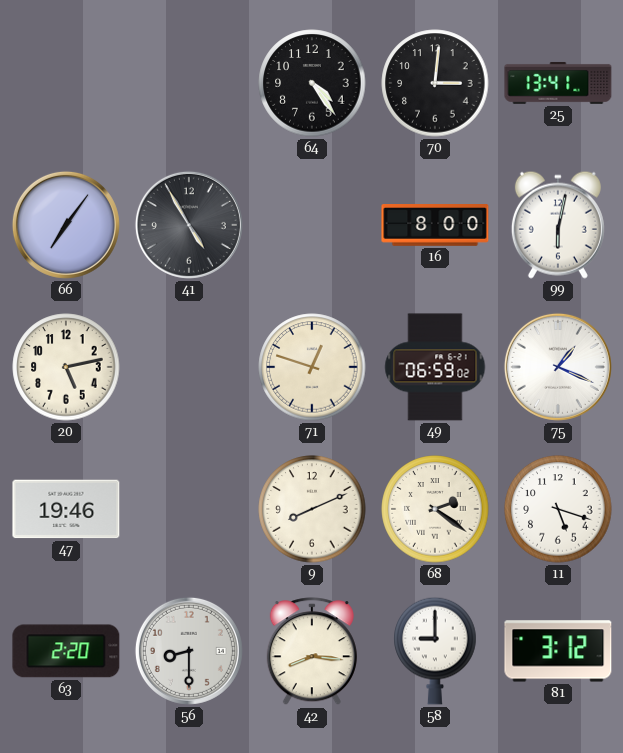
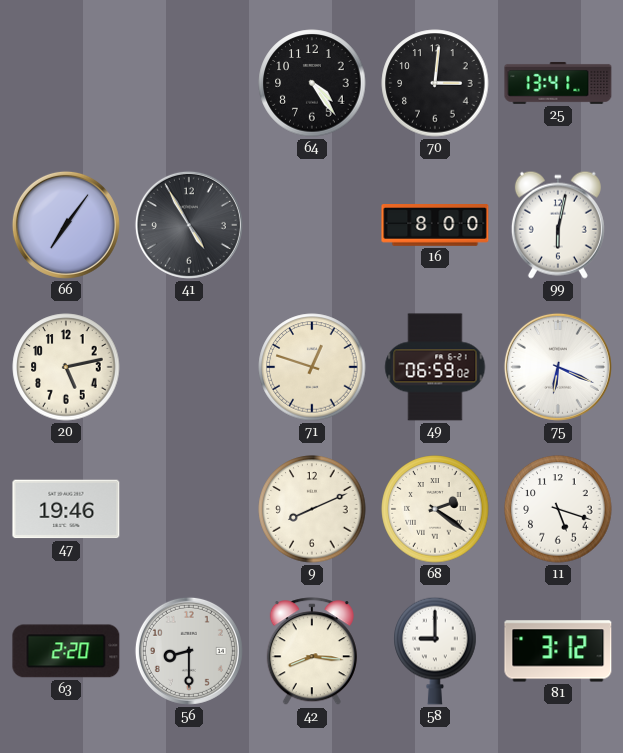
75: 1:19 -> 6:19
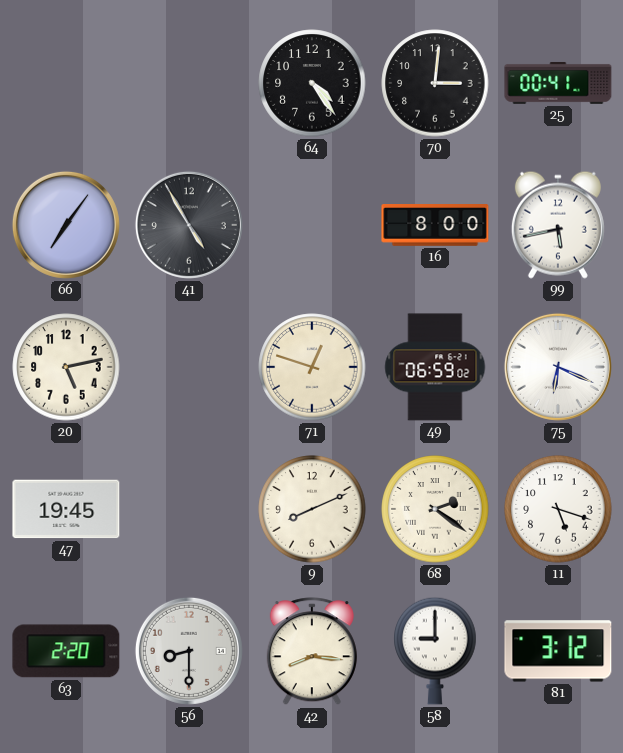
25: 13:41 -> 00:41
99: 6:02 -> 5:43
47: 19:46 -> 19:45
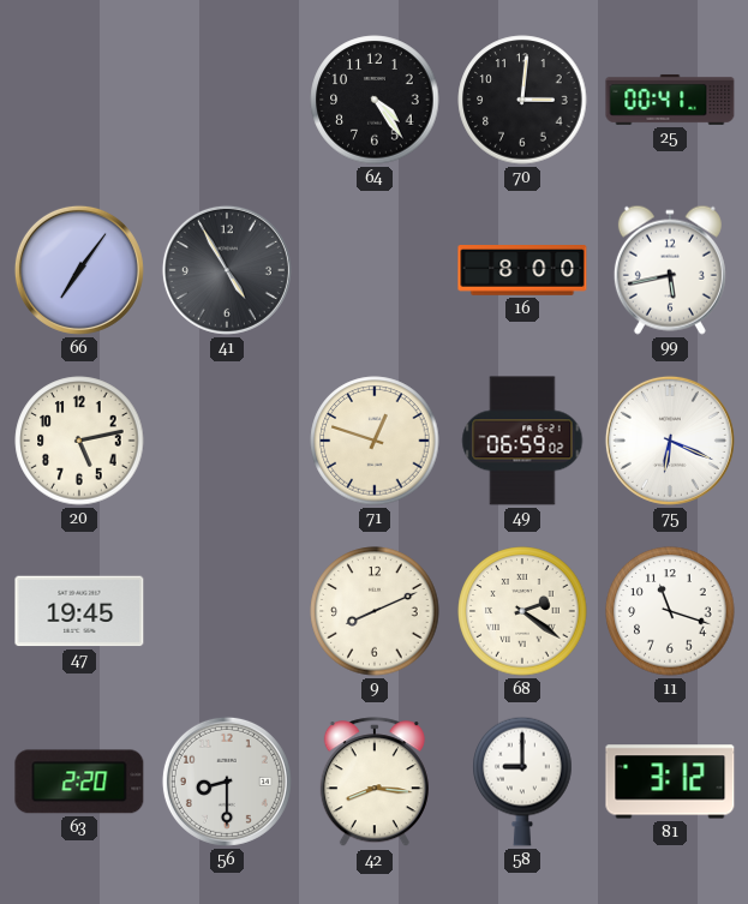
11: 5:18 -> 11:18
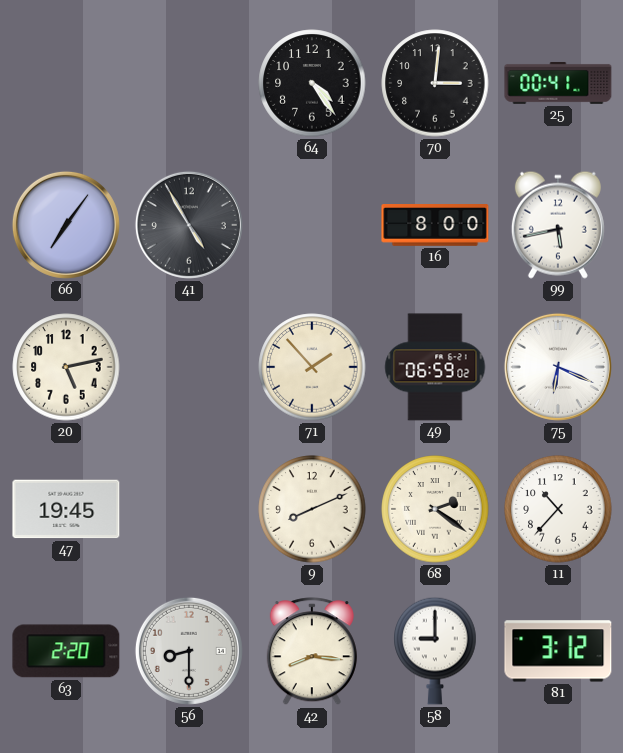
71: 12:48 -> 1:53
11: 11:18 -> 10:37
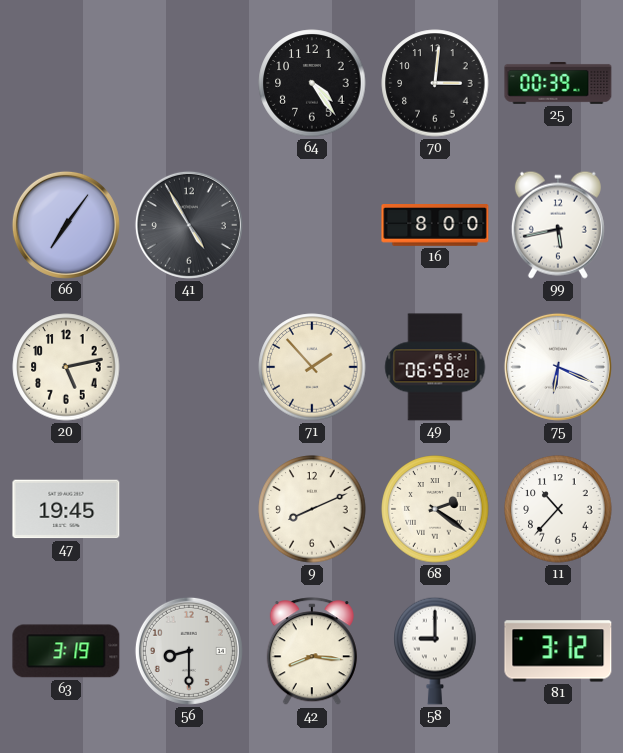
25: 00:41 -> 00:39
63: 2:20 -> 3:19
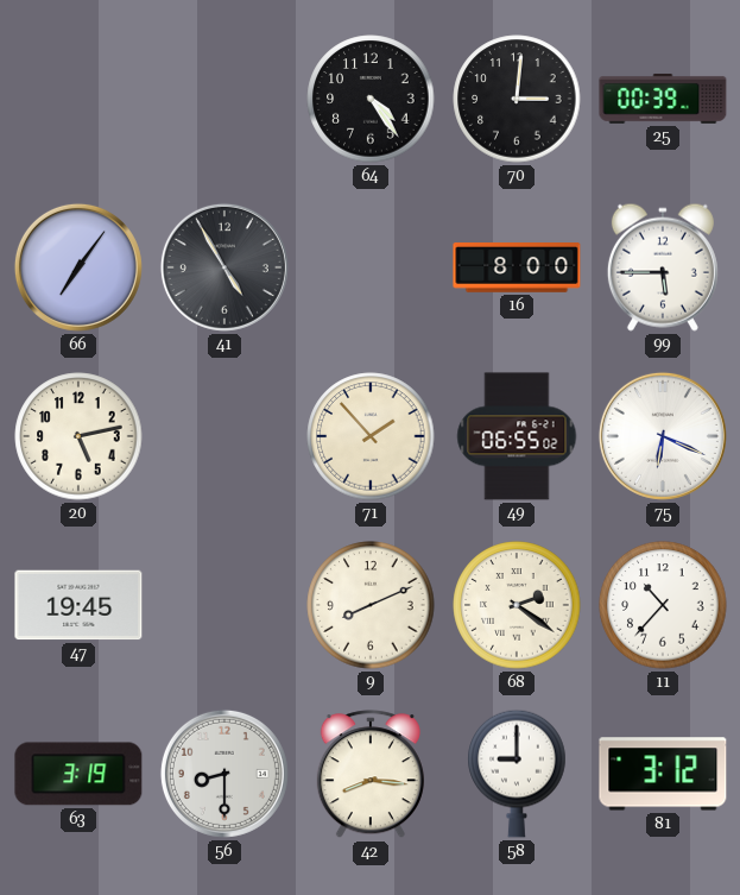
99: 5:43 -> 5:45
49: 06:59 -> 06:55
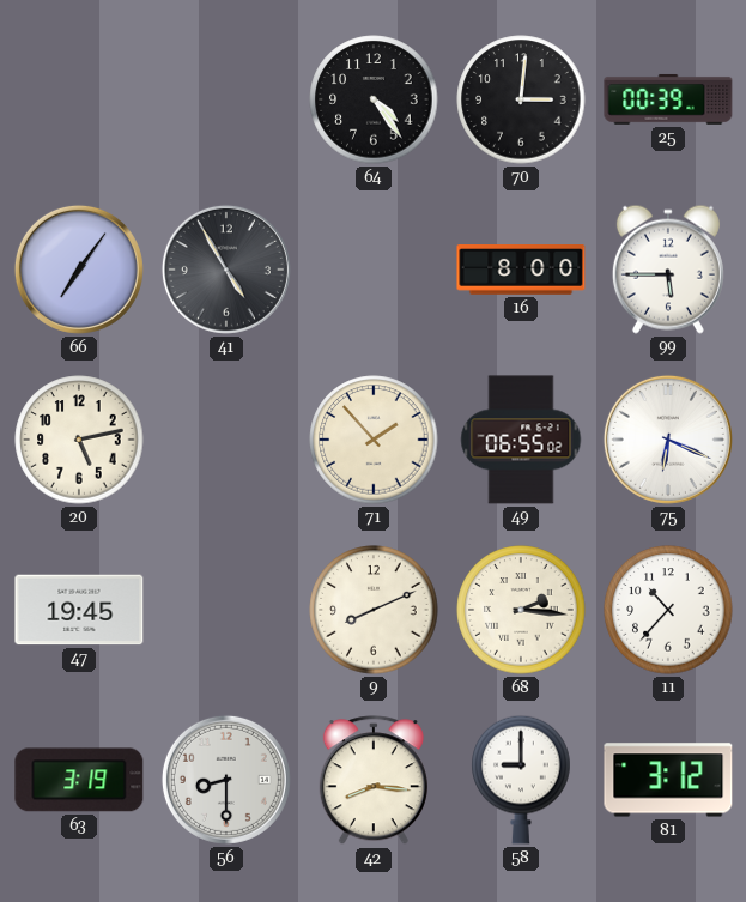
68: 2:21 -> 2:16
